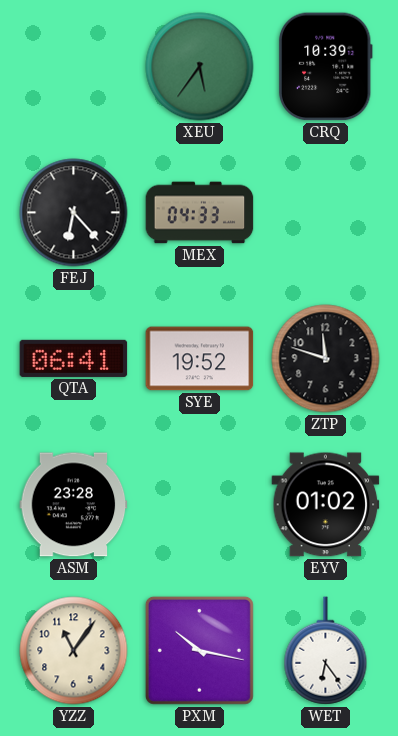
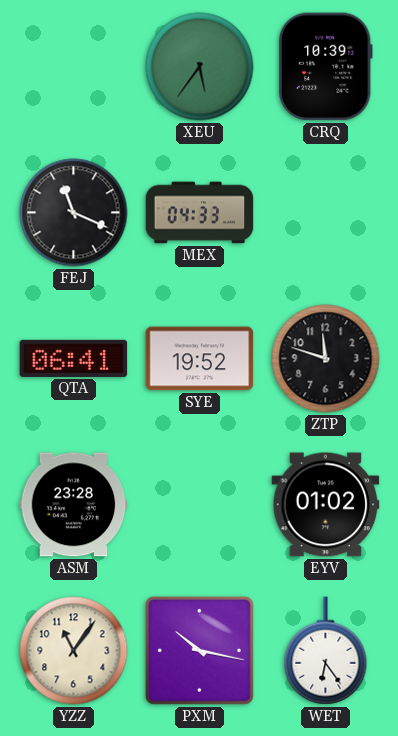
FEJ: 6:23 -> 11:19
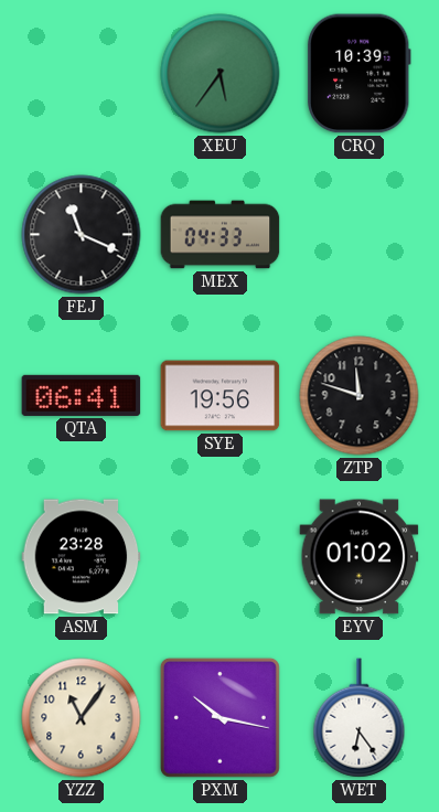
SYE: 19:52 -> 19:56
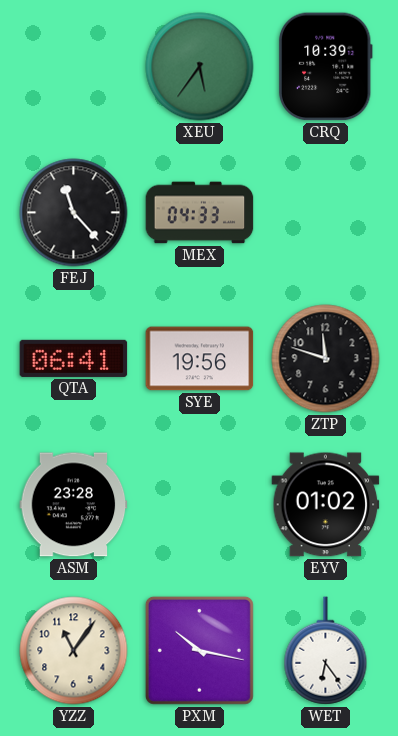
FEJ: 11:19 -> 11:23
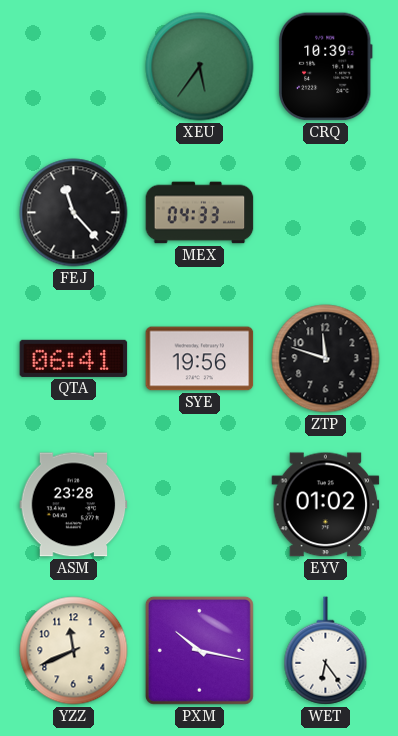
YZZ: 11:06 -> 11:41
